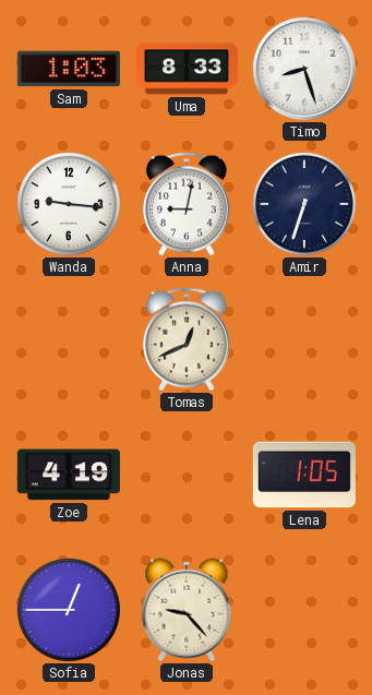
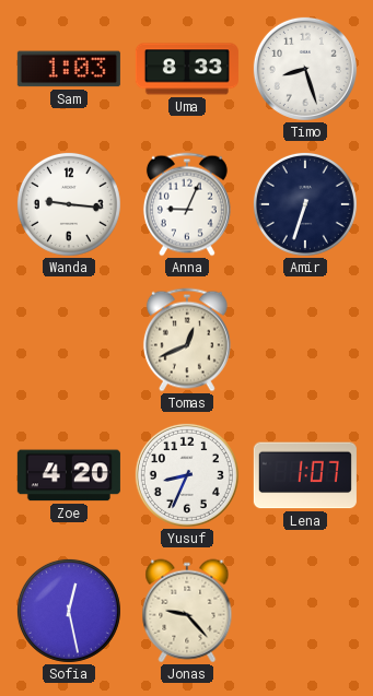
Anna: 9:02 -> 9:04
Zoe: 4:19 -> 4:20
Yusuf: none -> 8:34
Lena: 1:05 -> 1:07
Sofia: 12:45 -> 12:28
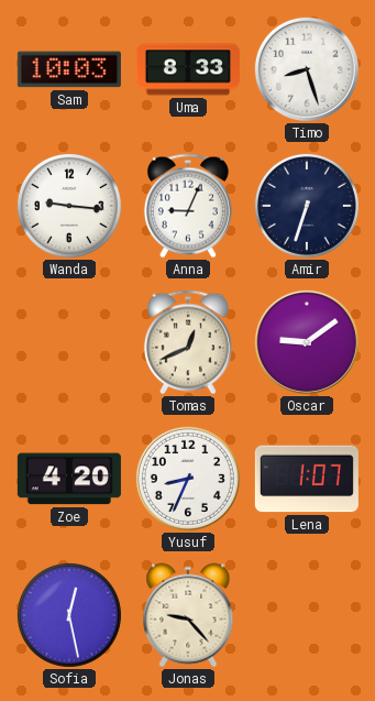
Sam: 1:03 -> 10:03
Oscar: none -> 9:09
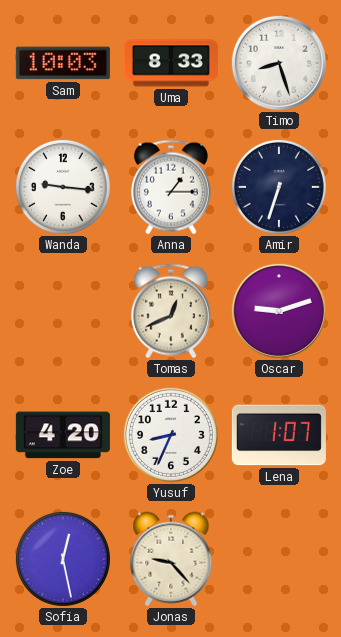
Anna: 9:04 -> 1:15
Oscar: 9:09 -> 9:12
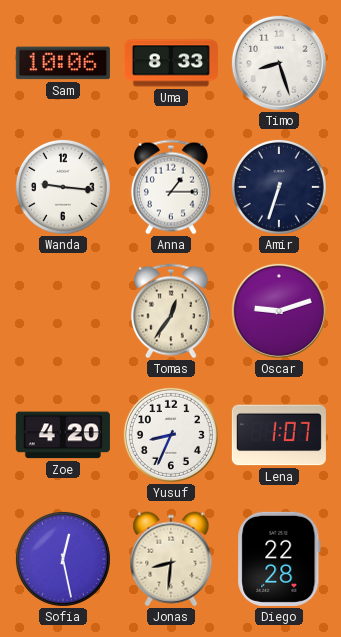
Sam: 10:03 -> 10:06
Tomas: 12:41 -> 12:36
Jonas: 9:23 -> 8:31
Diego: none -> 22:28
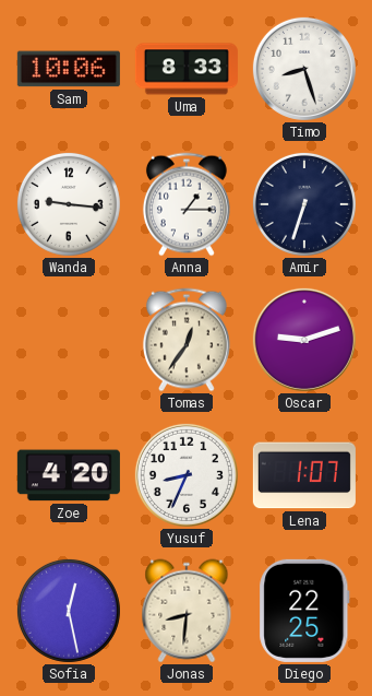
Diego: 22:28 -> 22:25
